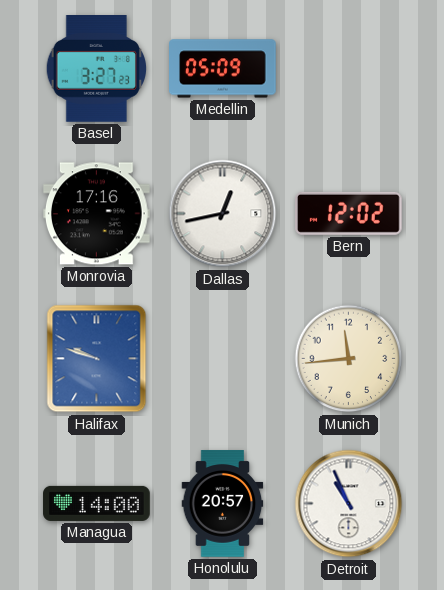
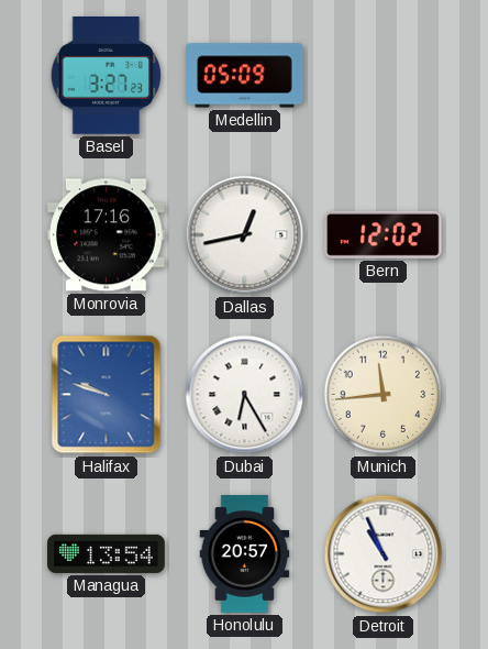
Dubai: none -> 6:25
Managua: 14:00 -> 13:54
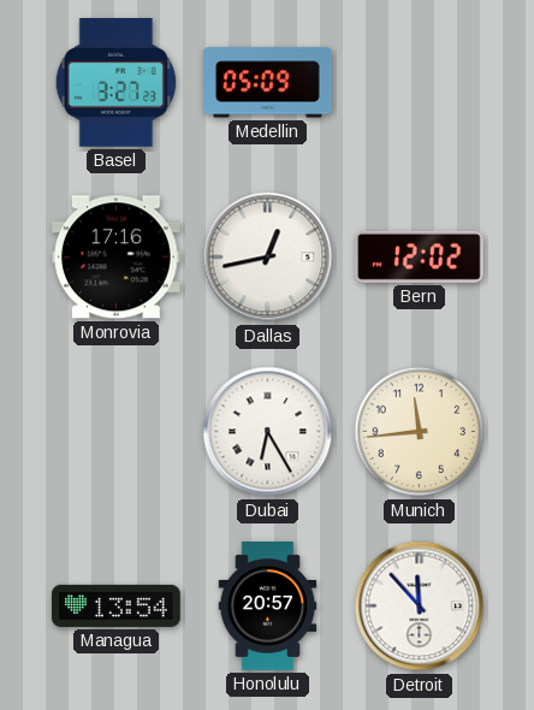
Halifax: 9:48 -> none
Detroit: 10:56 -> 11:53
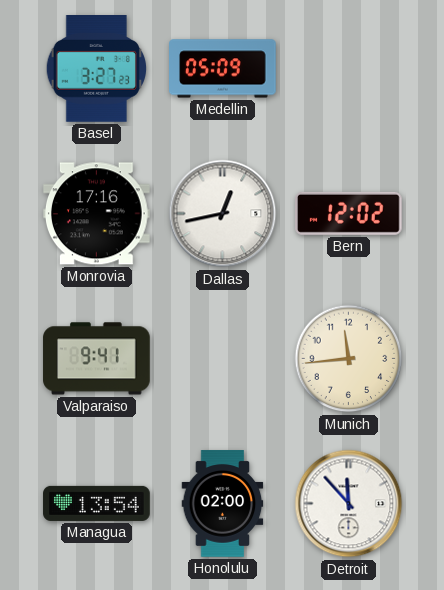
Valparaiso: none -> 9:41
Dubai: 6:25 -> none
Honolulu: 20:57 -> 02:00
